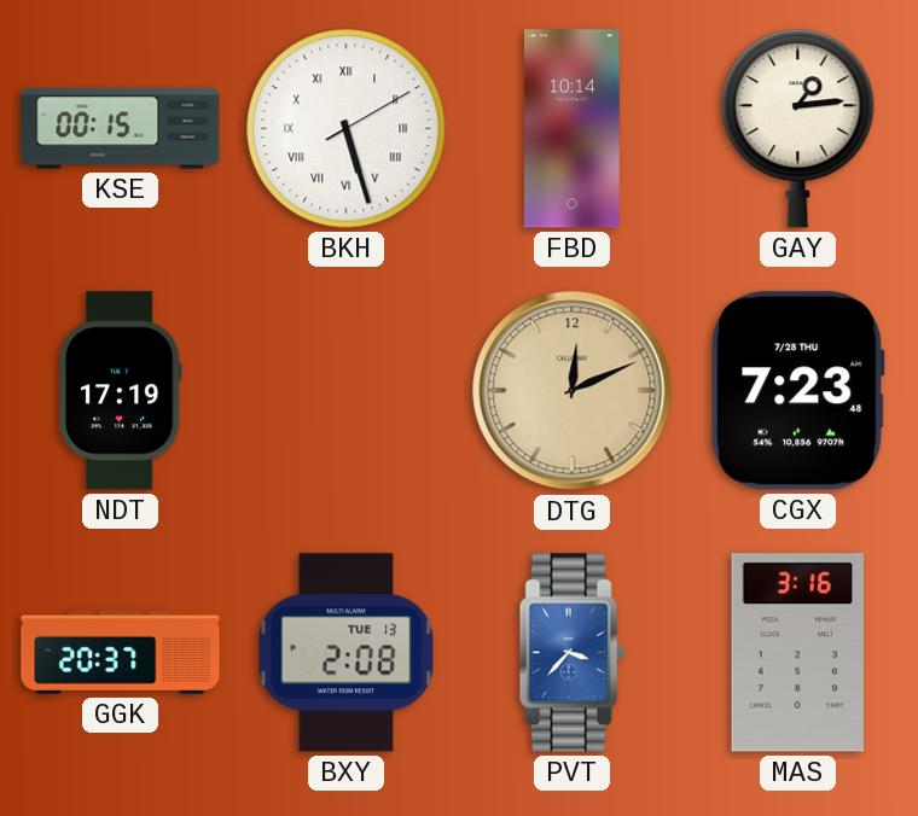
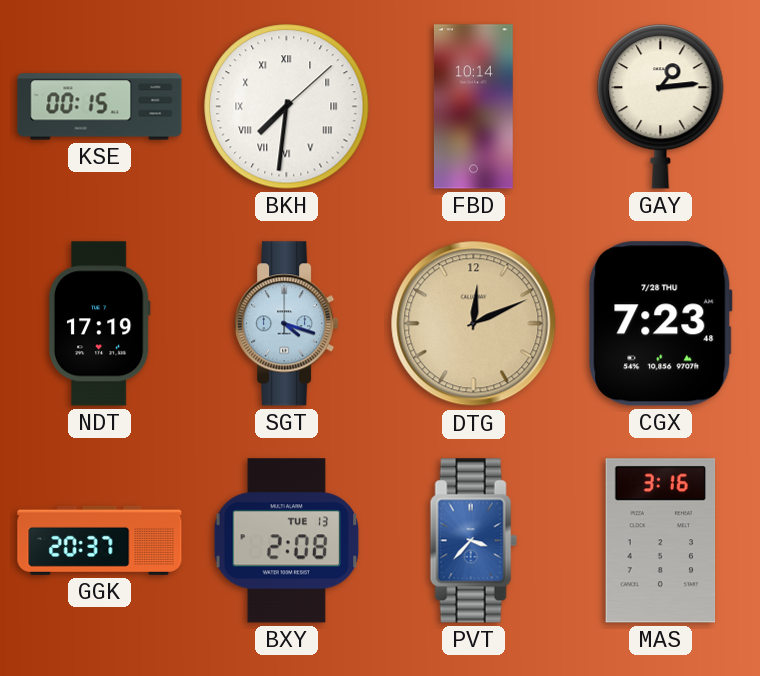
BKH: 5:27 -> 7:31
SGT: none -> 4:18
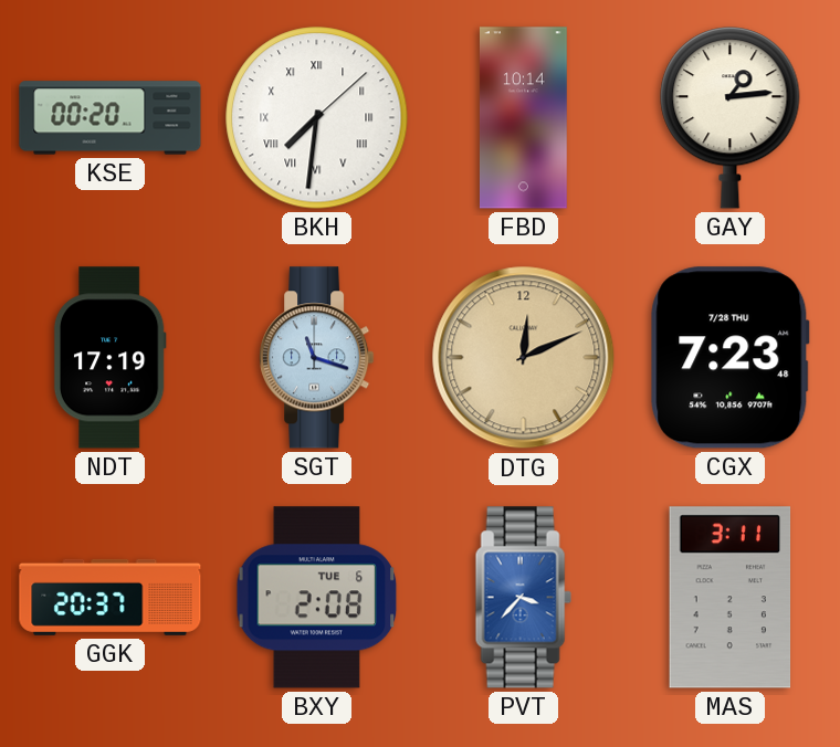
KSE: 00:15 -> 00:20
SGT: 4:18 -> 11:18
BXY date: TUE 13 -> TUE 6
MAS: 3:16 -> 3:11
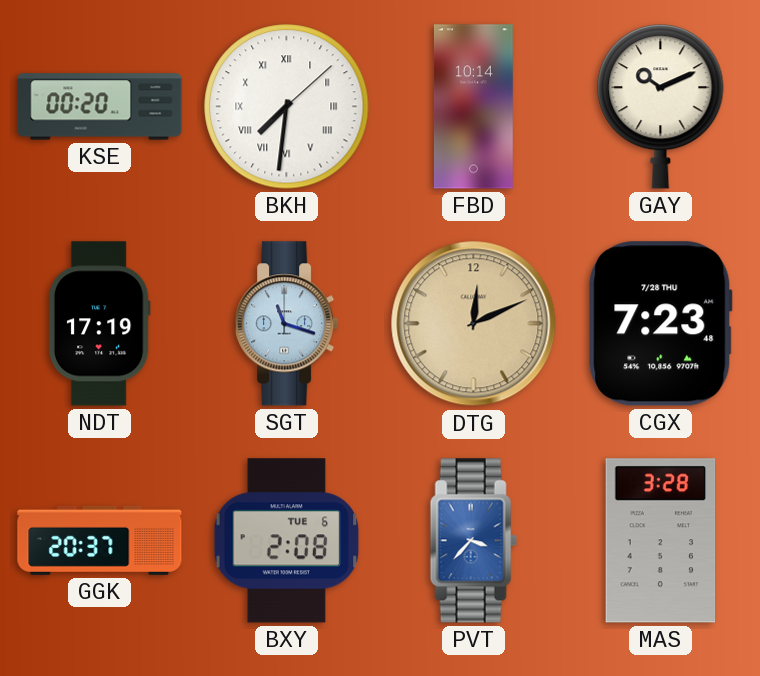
GAY: 1:14 -> 10:11
MAS: 3:11 -> 3:28
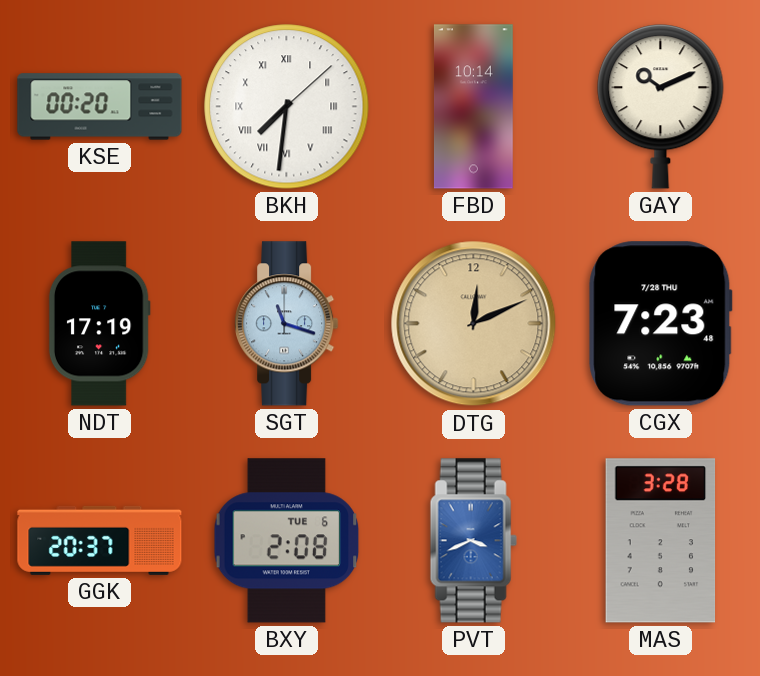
PVT: 3:37 -> 3:41
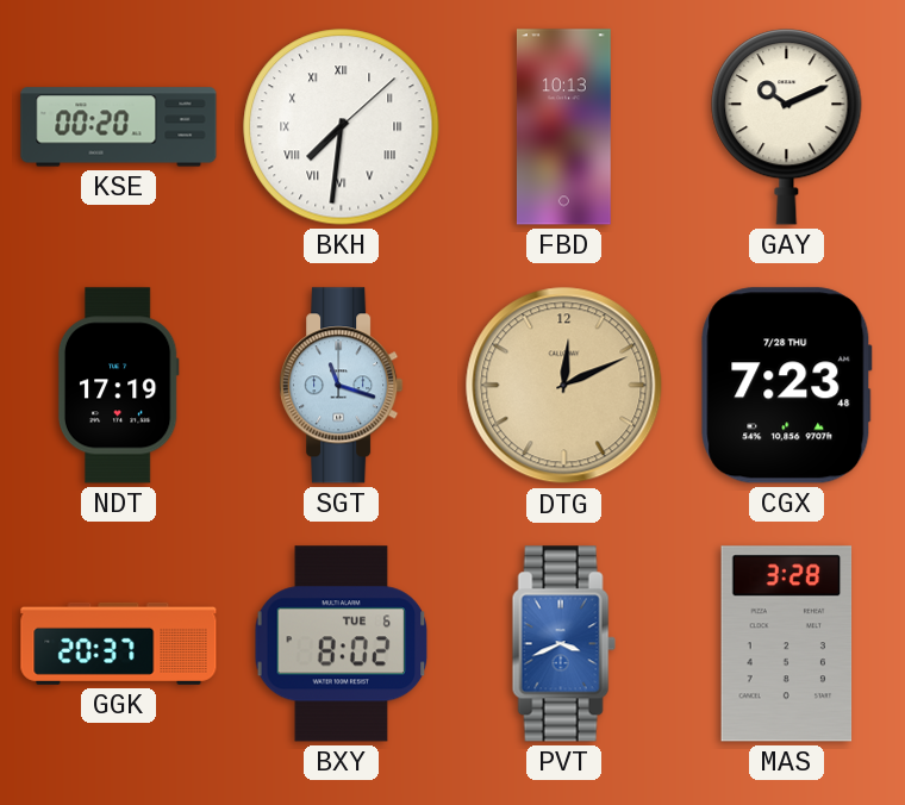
FBD: 10:14 -> 10:13
BXY: 2:08 -> 8:02
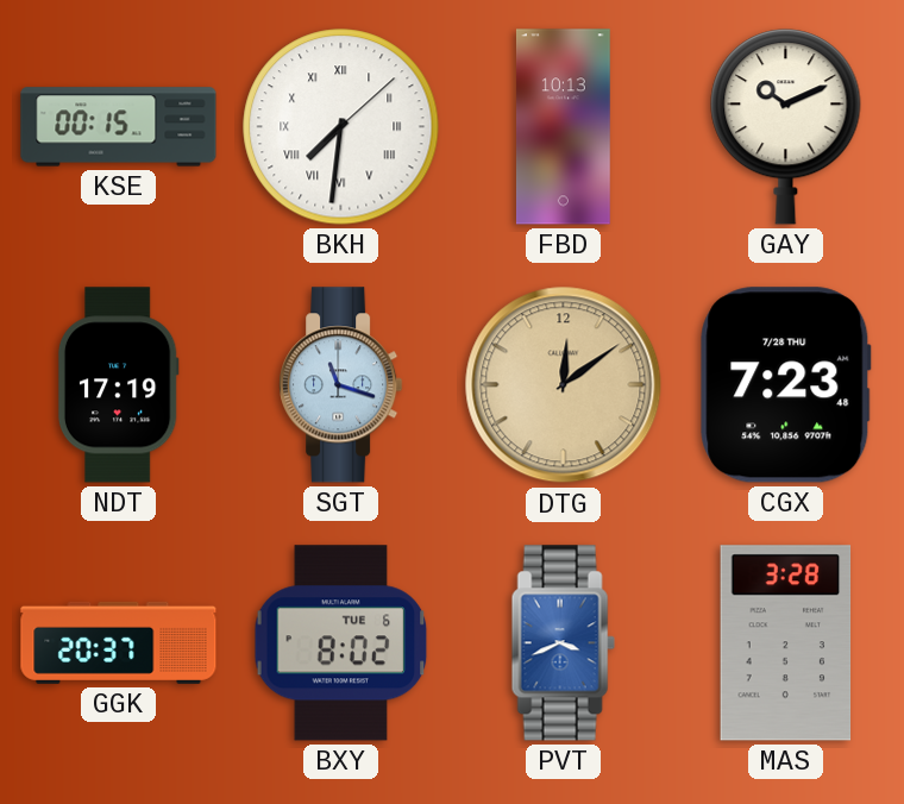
KSE: 00:20 -> 00:15
DTG: 12:11 -> 12:09
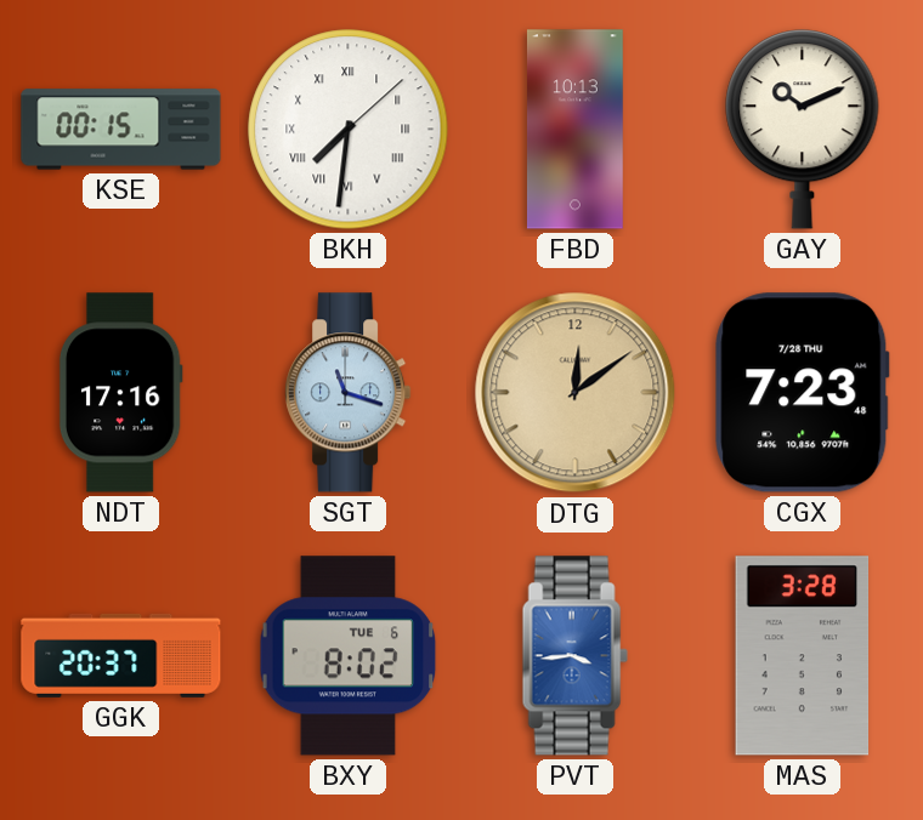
NDT: 17:19 -> 17:16
PVT: 3:41 -> 3:44
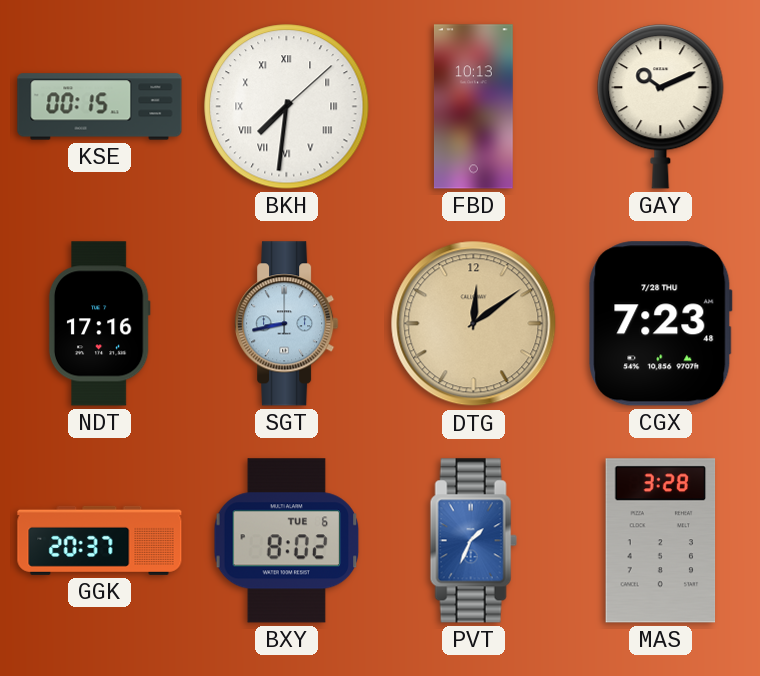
SGT: 11:18 -> 8:43
PVT: 3:44 -> 1:34
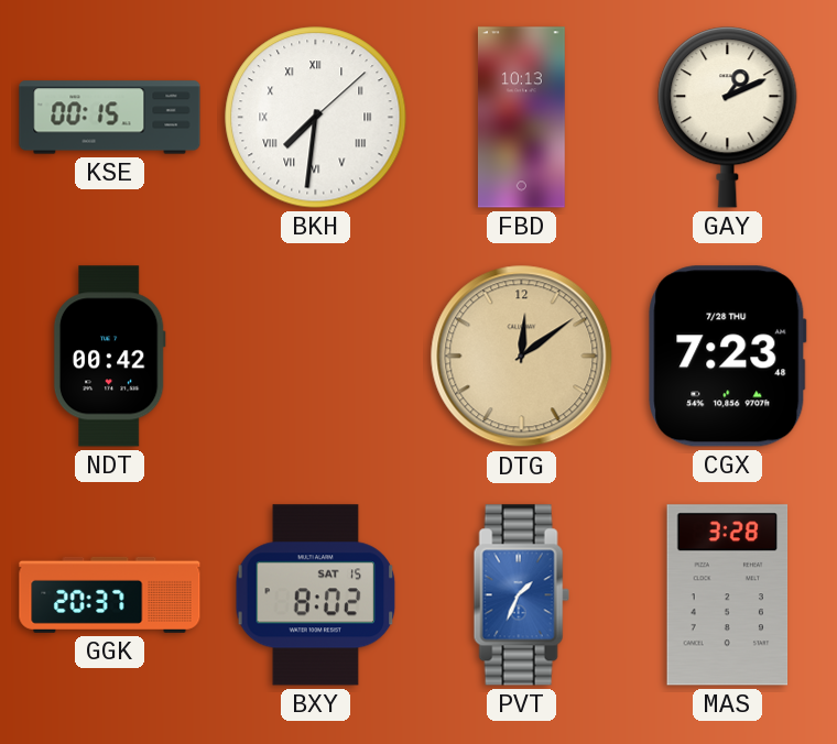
GAY: 10:11 -> 1:11
NDT: 17:16 -> 00:42
SGT: 8:43 -> none
BXY date: TUE 6 -> SAT 15
